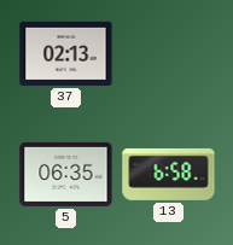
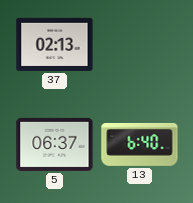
5: 06:35 -> 06:37
13: 6:58 -> 6:40
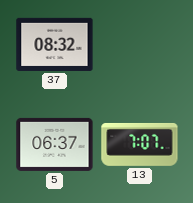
37: 02:13 -> 08:32
13: 6:40 -> 7:07
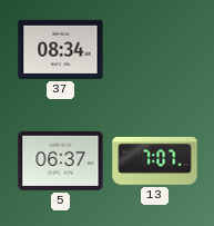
37: 08:32 -> 08:34
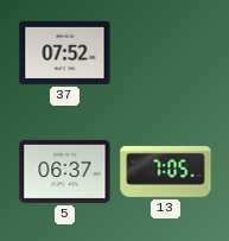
37: 08:34 -> 07:52
13: 7:07 -> 7:05
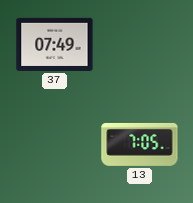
37: 07:52 -> 07:49
5: 06:37 -> none
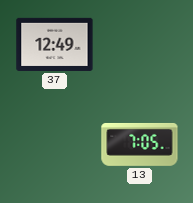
37: 07:49 -> 12:49
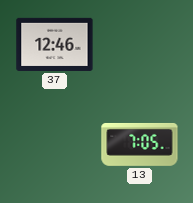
37: 12:49 -> 12:46
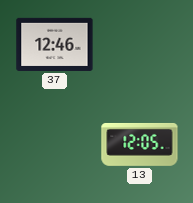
13: 7:05 -> 12:05
